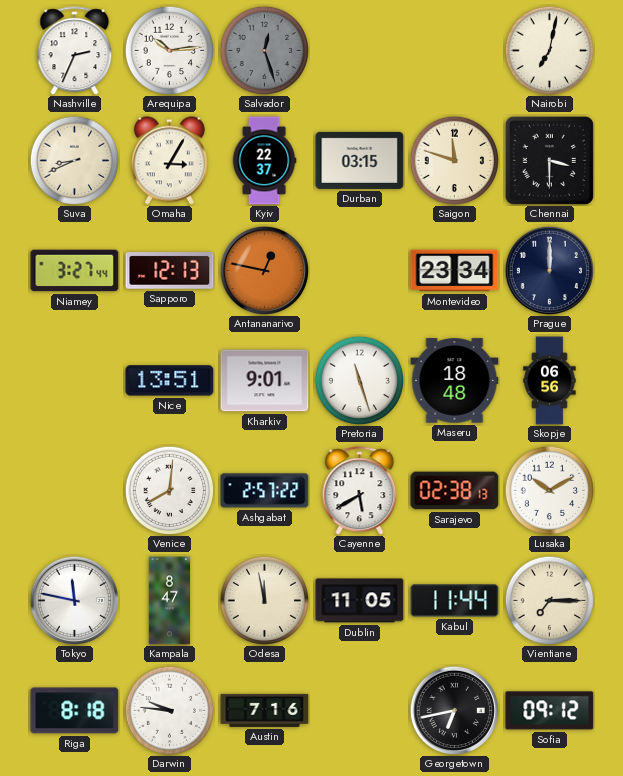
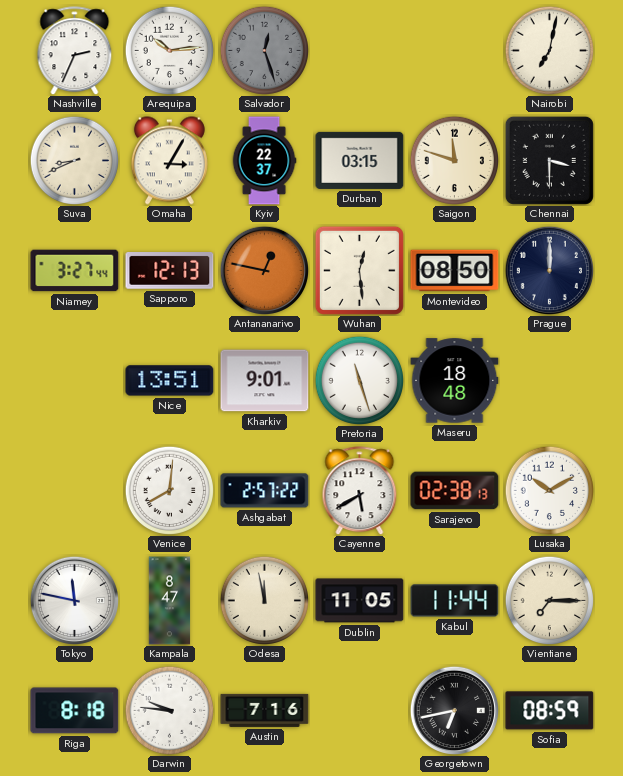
Wuhan: none -> 12:29
Montevideo: 23:34 -> 08:50
Skopje: 06:56 -> none
Sofia: 09:12 -> 08:59
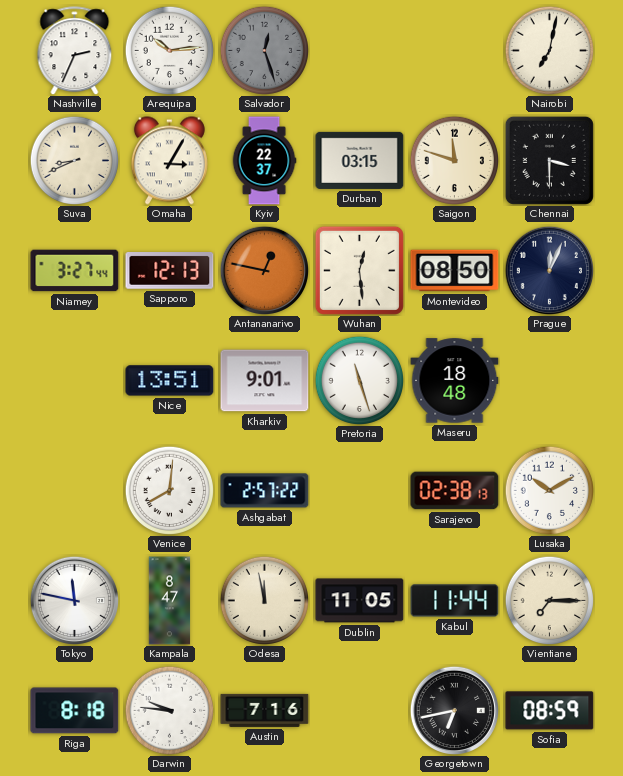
Prague: 12:00 -> 12:04
Cayenne: 5:40 -> none
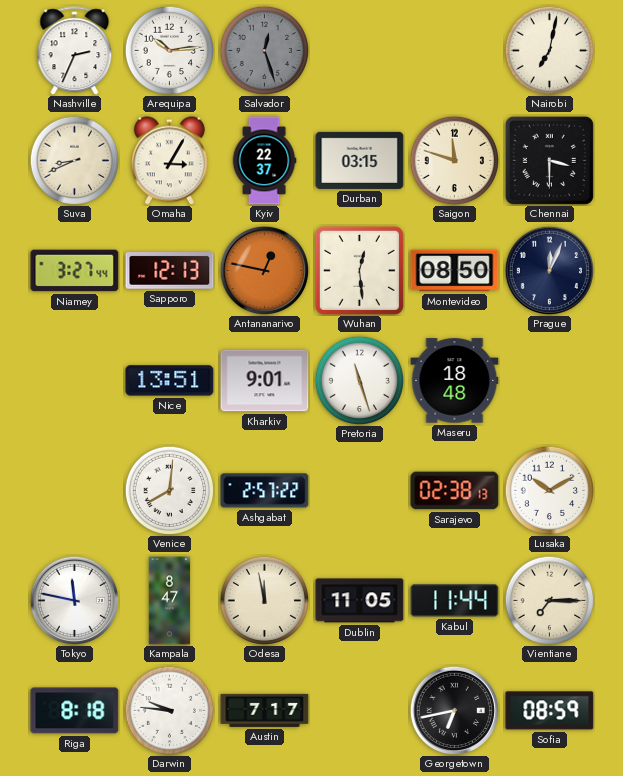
Austin: 7:16 -> 7:17
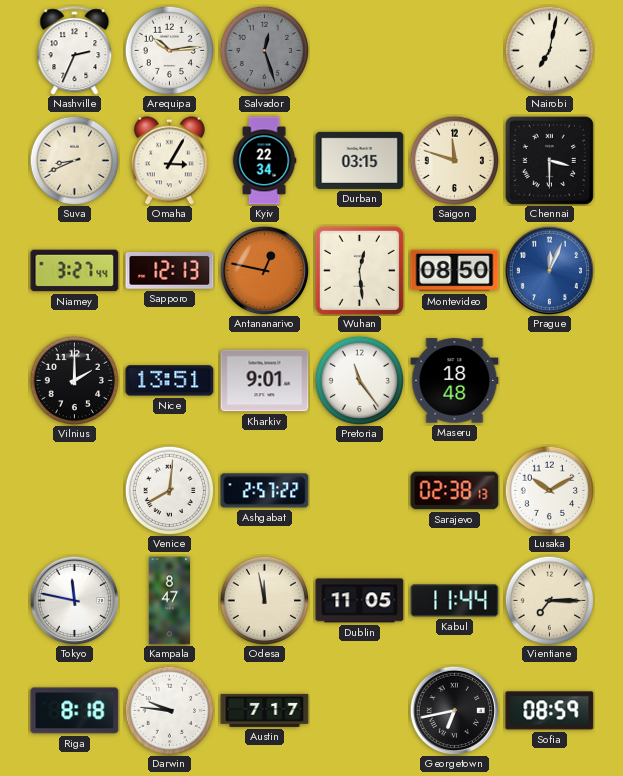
Kyiv: 22:37 -> 22:34
Prague dial: navy -> blue
Vilnius: none -> 2:00
Pretoria: 11:27 -> 11:24
